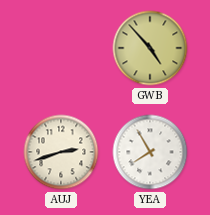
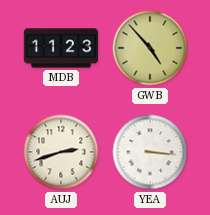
MDB: none -> 11:23
YEA: 7:55 -> 3:16
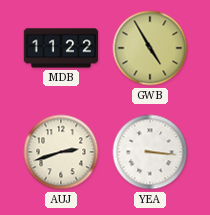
MDB: 11:23 -> 11:22
GWB: 4:53 -> 4:55
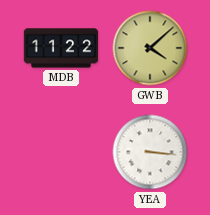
GWB: 4:55 -> 4:08
AUJ: 2:42 -> none
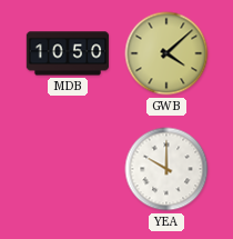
MDB: 11:22 -> 10:50
YEA: 3:16 -> 10:00
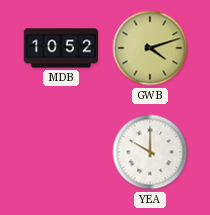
MDB: 10:50 -> 10:52
GWB: 4:08 -> 4:12
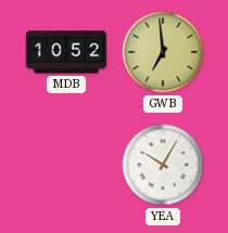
GWB: 4:12 -> 6:59
YEA: 10:00 -> 10:05
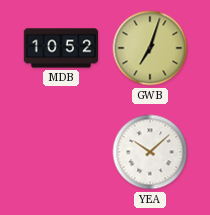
GWB: 6:59 -> 7:03
YEA: 10:05 -> 10:08
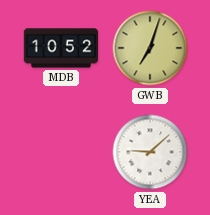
YEA: 10:08 -> 9:08
